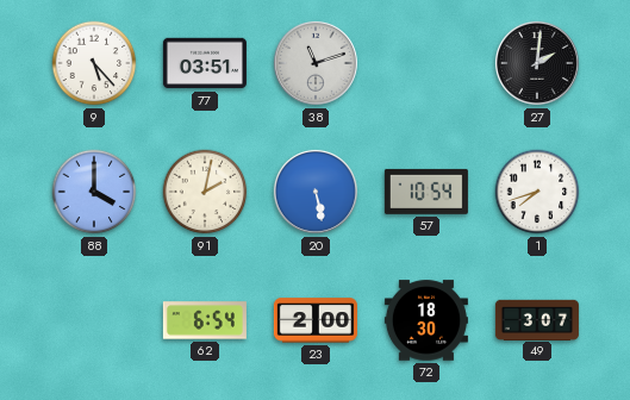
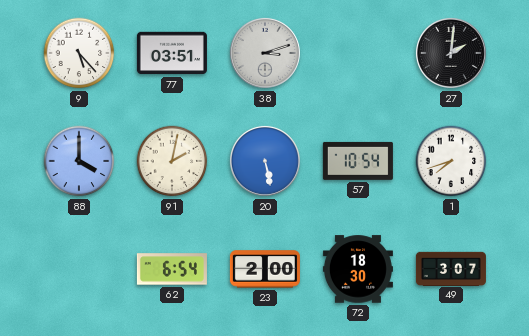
38: 11:12 -> 3:12
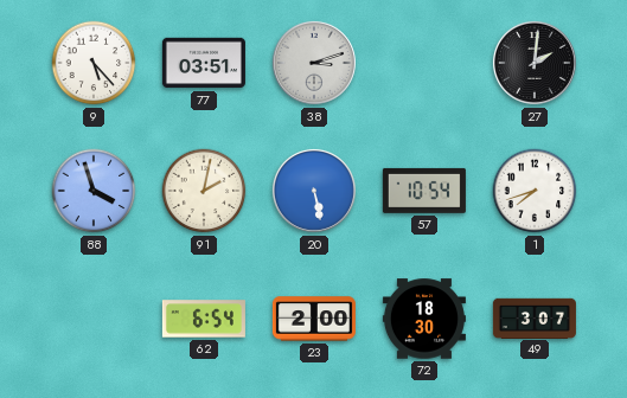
88: 4:00 -> 3:57
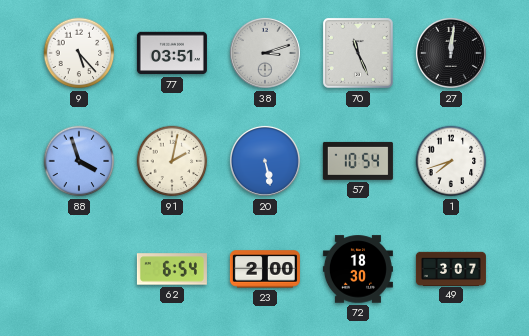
70: none -> 11:26
27: 2:01 -> 12:01
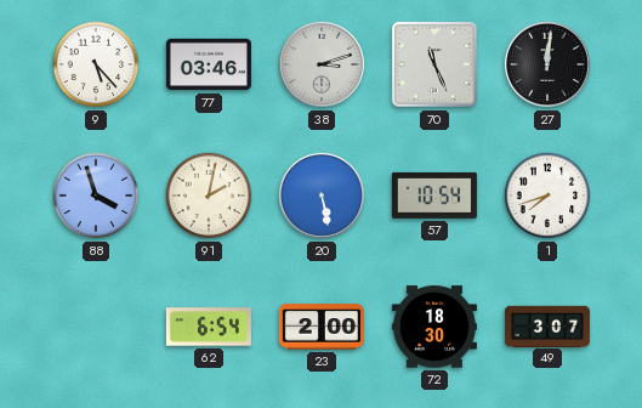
77: 03:51 -> 03:46
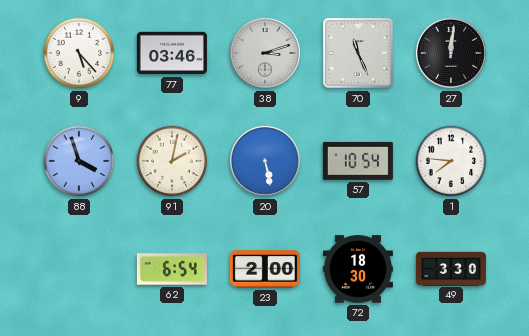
1: 7:42 -> 7:46
49: 3:07 -> 3:30
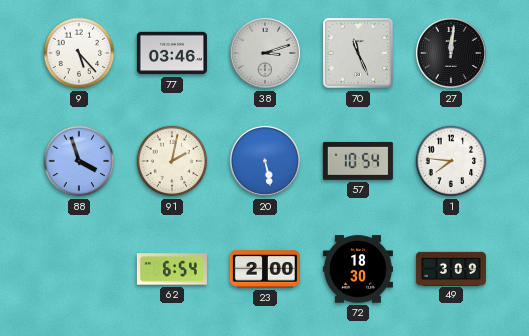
49: 3:30 -> 3:09
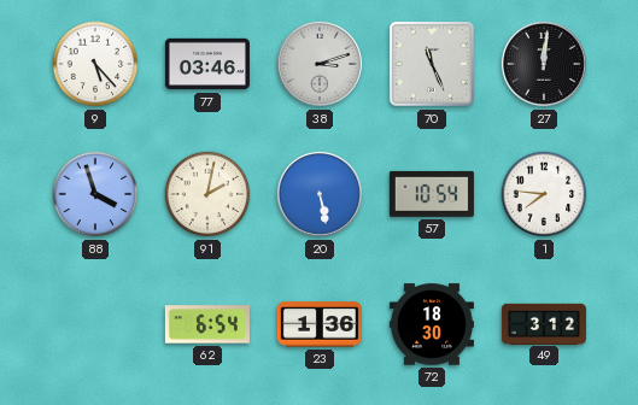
23: 2:00 -> 1:36
49: 3:09 -> 3:12
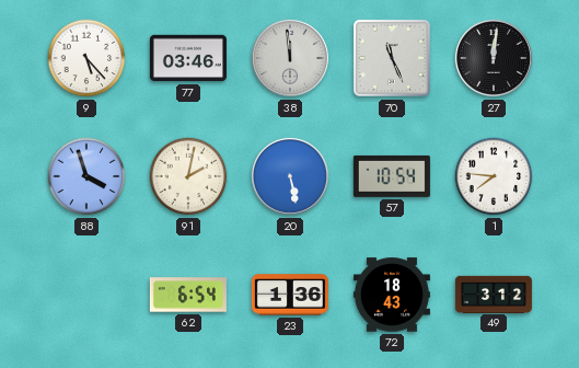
38: 3:12 -> 11:59
72: 18:30 -> 18:43
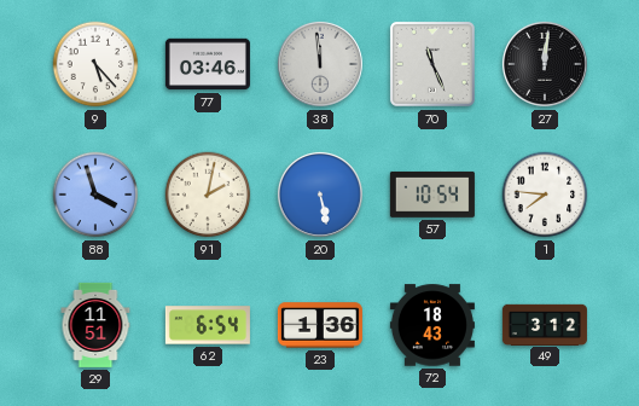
29: none -> 11:51
